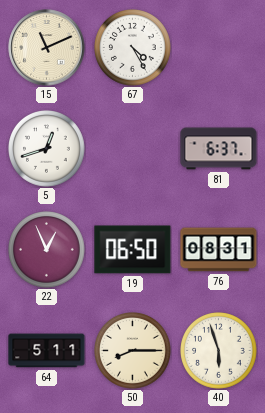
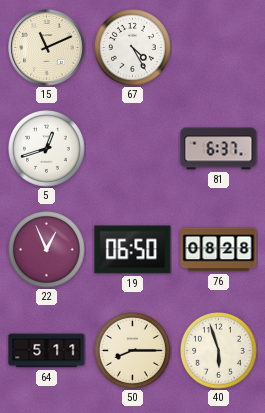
76: 08:31 -> 08:28
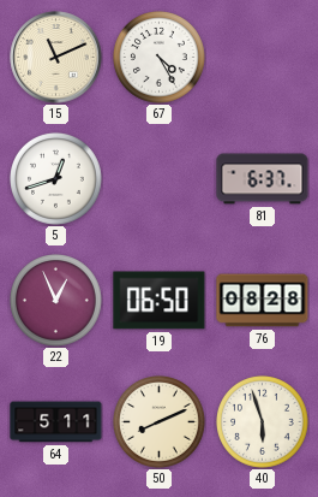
50: 8:15 -> 8:11
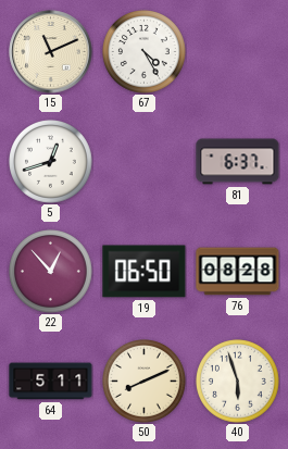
22: 12:56 -> 12:53
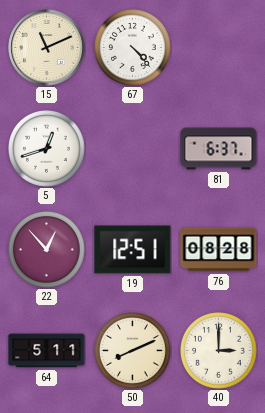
67: 4:25 -> 4:23
19: 06:50 -> 12:51
40: 5:57 -> 3:00
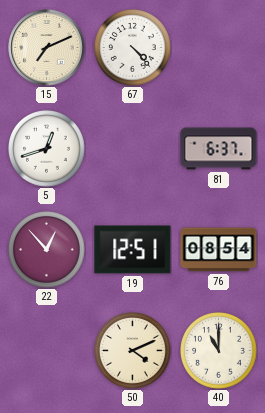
15: 11:11 -> 7:11
76: 08:28 -> 08:54
64: 5:11 -> none
50: 8:11 -> 4:11
40: 3:00 -> 11:00
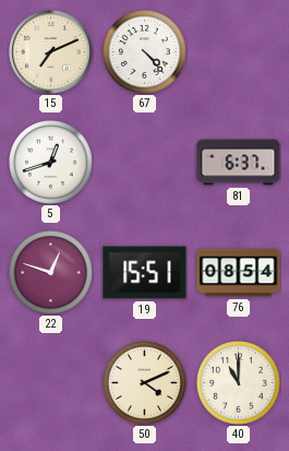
22: 12:53 -> 12:48
19: 12:51 -> 15:51
